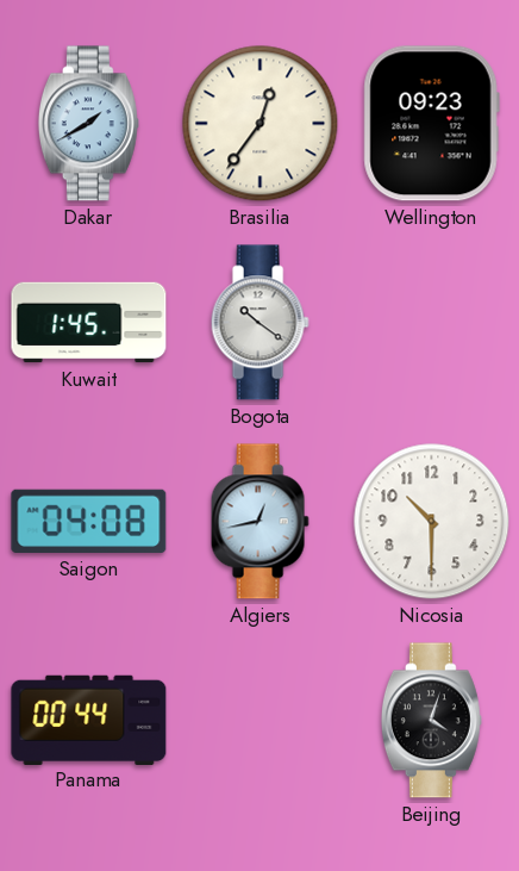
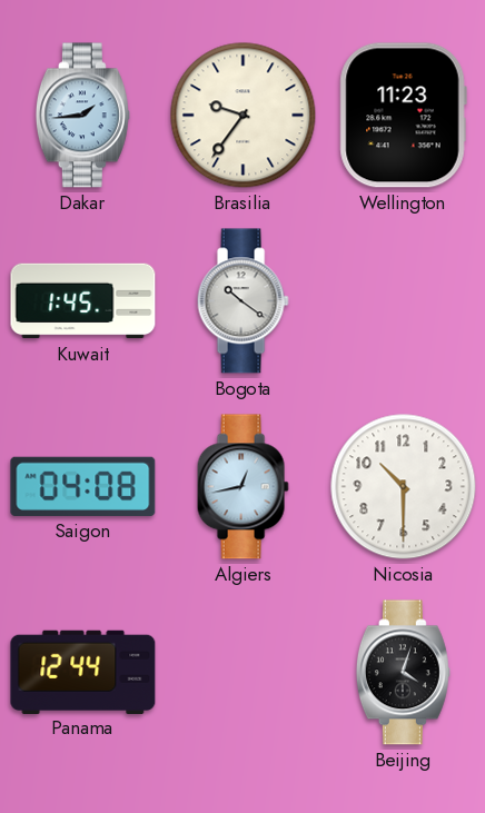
Dakar: 1:40 -> 1:44
Brasilia: 12:36 -> 9:36
Wellington: 09:23 -> 11:23
Panama: 00:44 -> 12:44
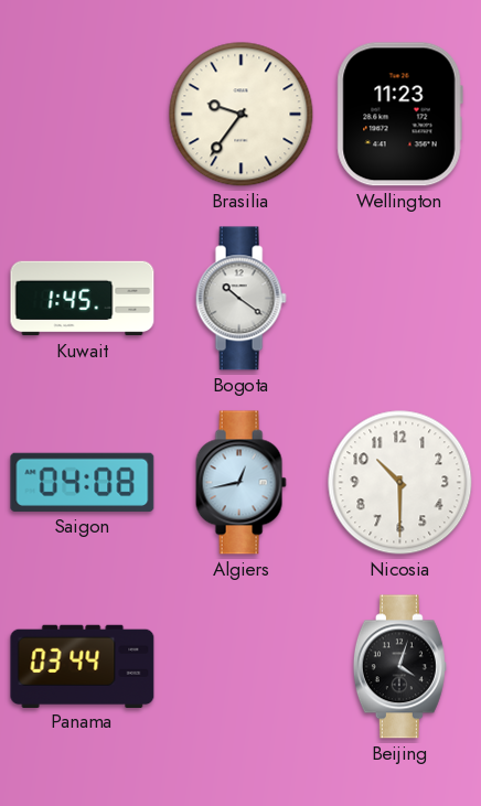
Dakar: 1:44 -> none
Panama: 12:44 -> 03:44
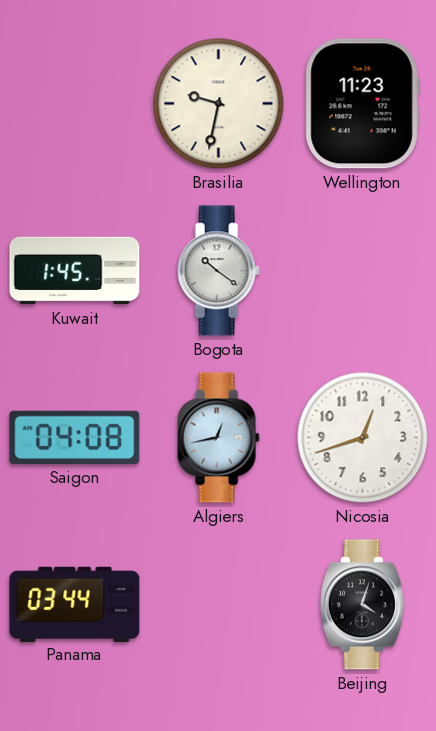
Brasilia: 9:36 -> 9:32
Nicosia: 10:30 -> 12:42
